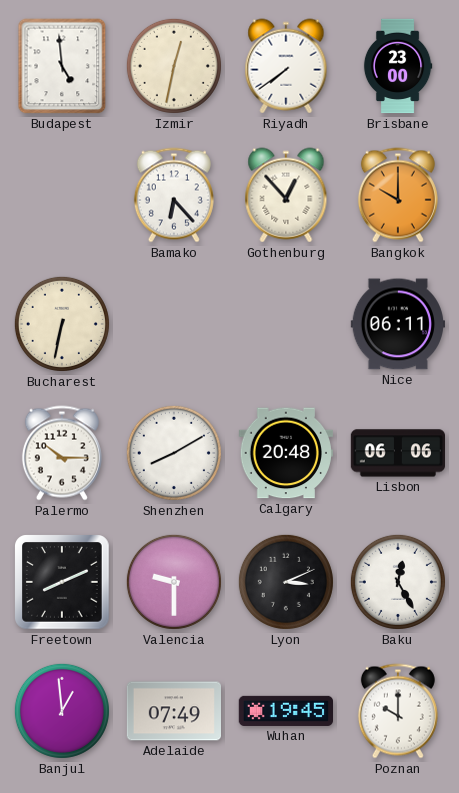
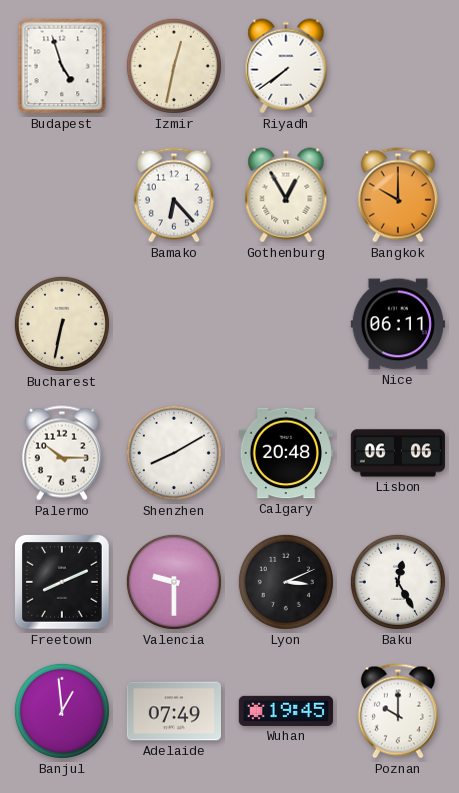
Budapest: 4:59 -> 4:57
Brisbane: 23:00 -> none
Gothenburg: 12:53 -> 12:55
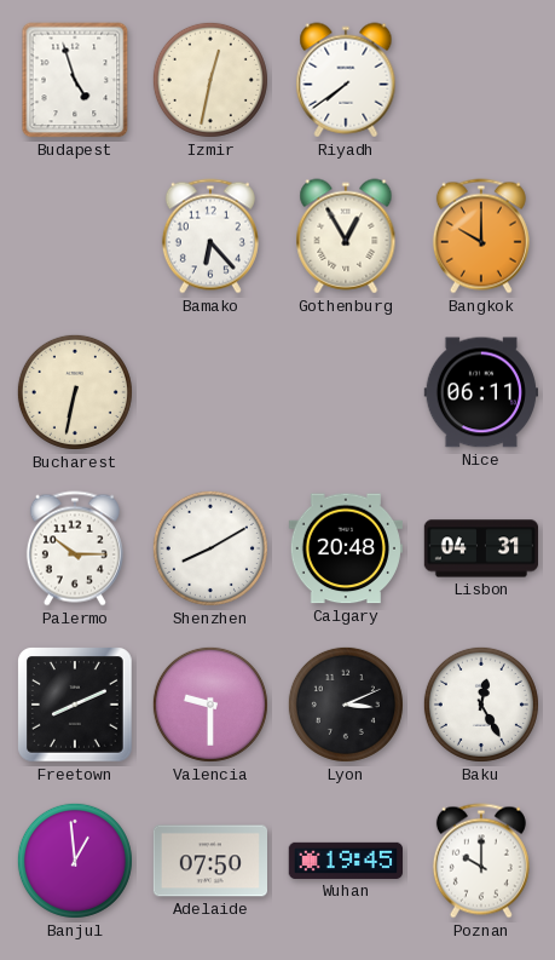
Lisbon: 06:06 -> 04:31
Adelaide: 07:49 -> 07:50
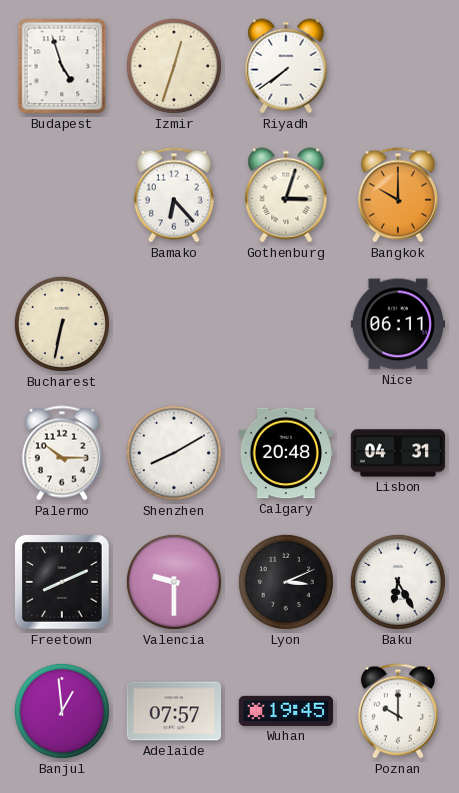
Izmir: 12:32 -> 12:33
Gothenburg: 12:55 -> 3:03
Baku: 12:25 -> 6:25
Adelaide: 07:50 -> 07:57
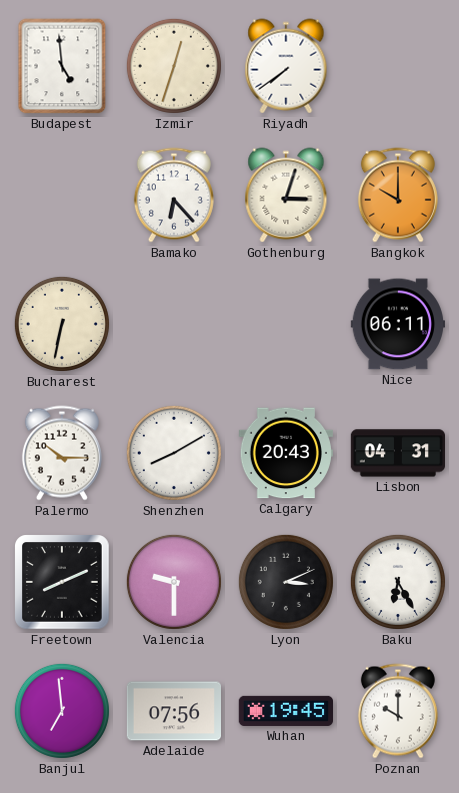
Budapest: 4:57 -> 4:59
Calgary: 20:48 -> 20:43
Banjul: 12:59 -> 6:59
Adelaide: 07:57 -> 07:56
